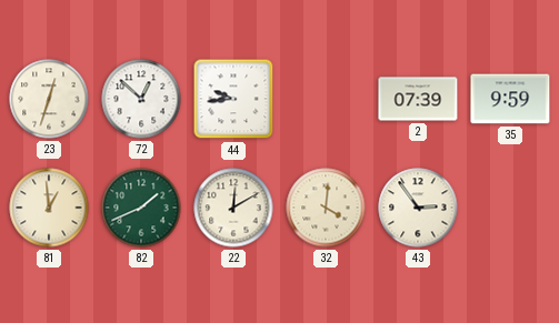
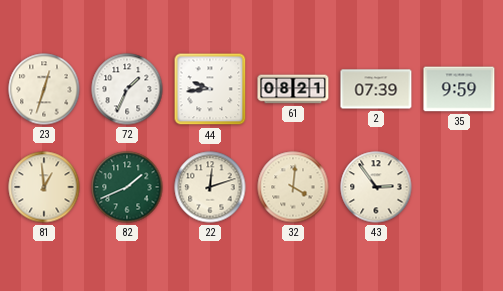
72: 12:52 -> 1:34
61: none -> 08:21
22: 12:10 -> 12:12
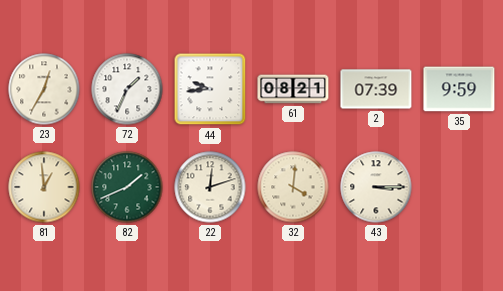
23: 12:33 -> 12:35
43: 2:54 -> 3:15
